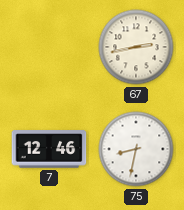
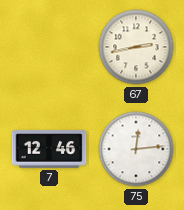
75: 8:32 -> 12:14
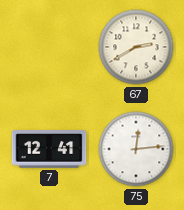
67: 2:43 -> 2:40
7: 12:46 -> 12:41
